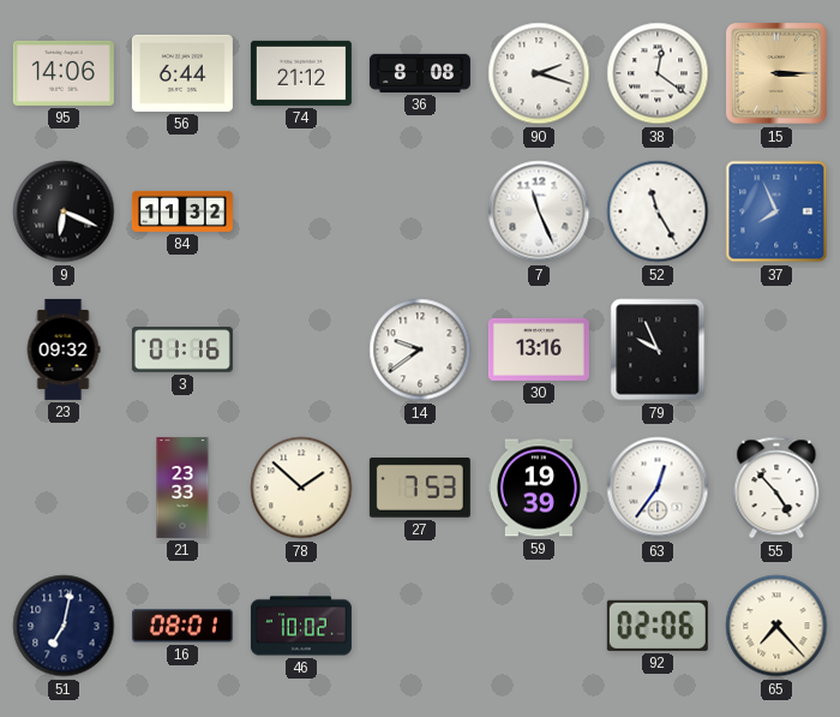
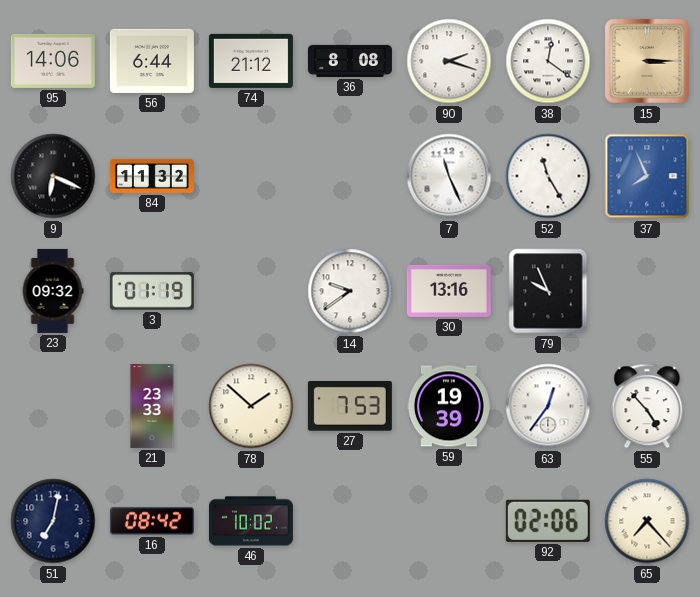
3: 01:16 -> 01:19
16: 08:01 -> 08:42
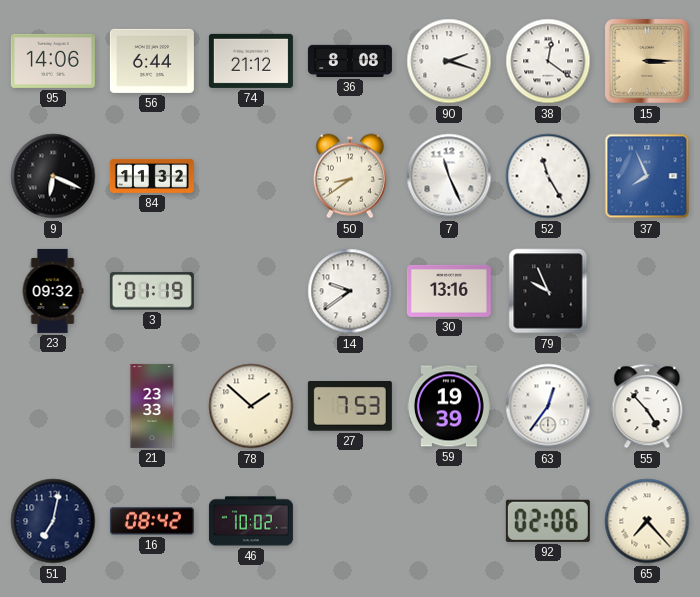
50: none -> 8:39
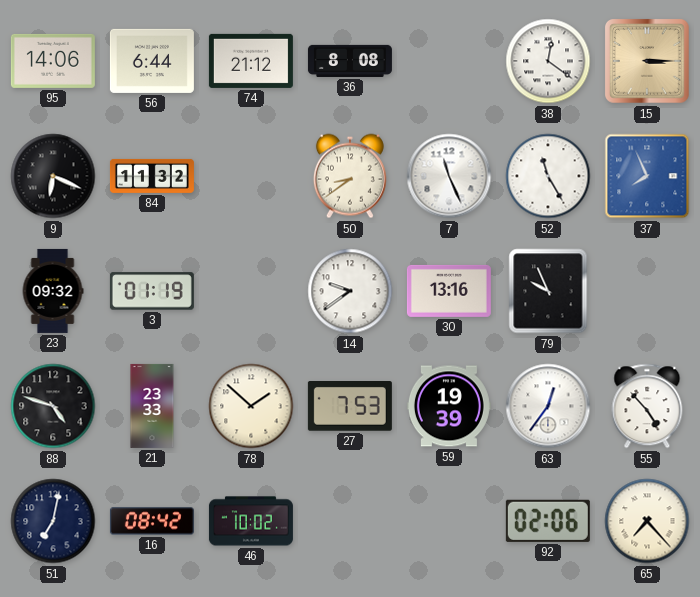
90: 2:18 -> none
88: none -> 4:48
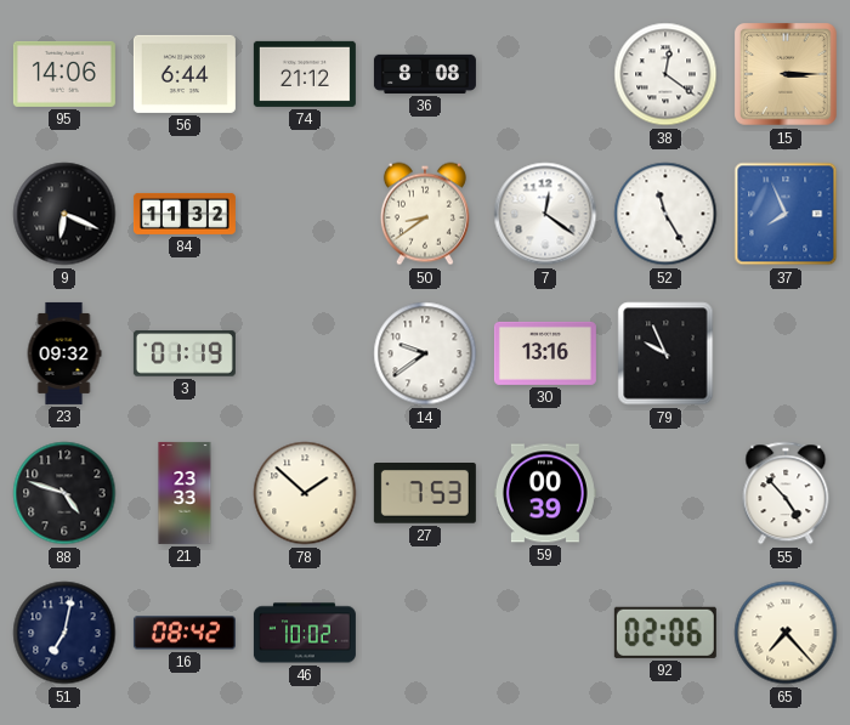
7: 11:26 -> 12:21
59: 19:39 -> 00:39
63: 12:36 -> none
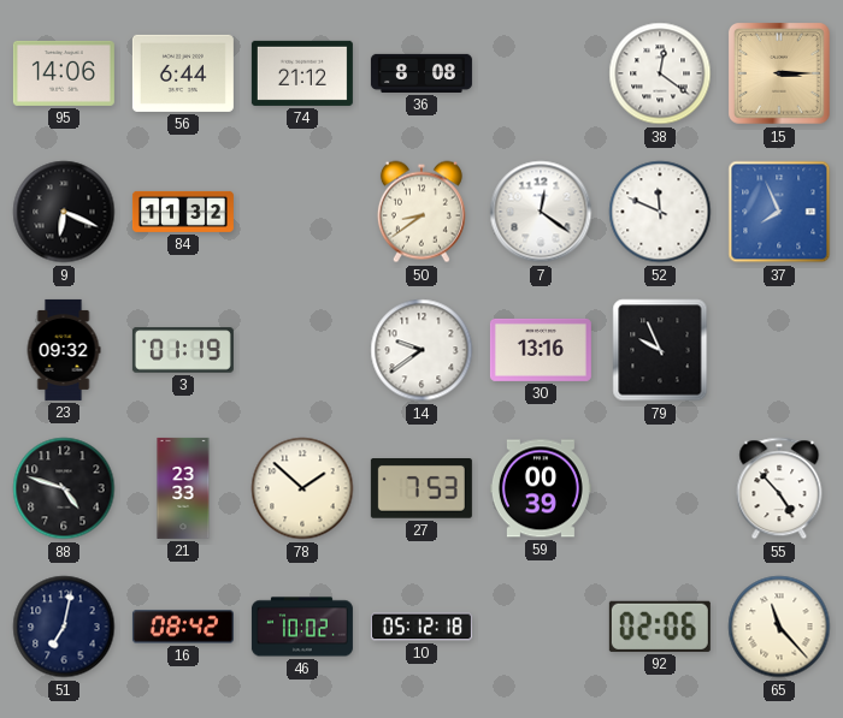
52: 11:25 -> 11:49
10: none -> 05:12
65: 7:23 -> 11:23
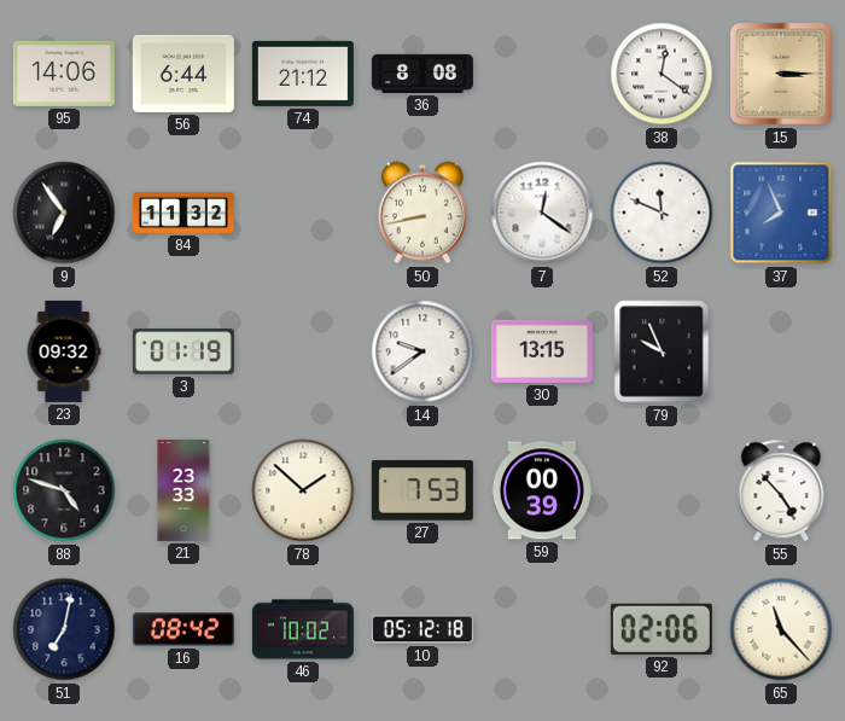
9: 6:19 -> 6:54
50: 8:39 -> 8:43
30: 13:16 -> 13:15
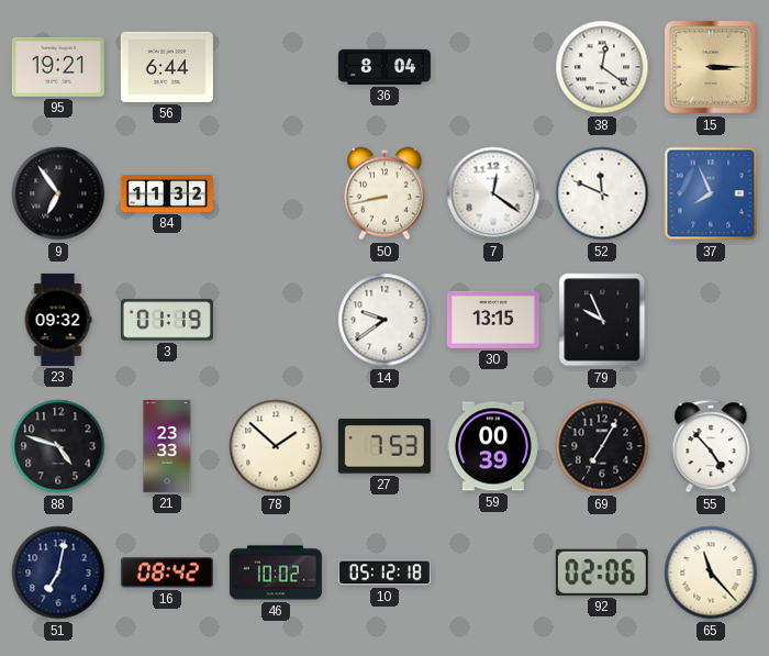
95: 14:06 -> 19:21
74: 21:12 -> none
36: 8:08 -> 8:04
69: none -> 7:05
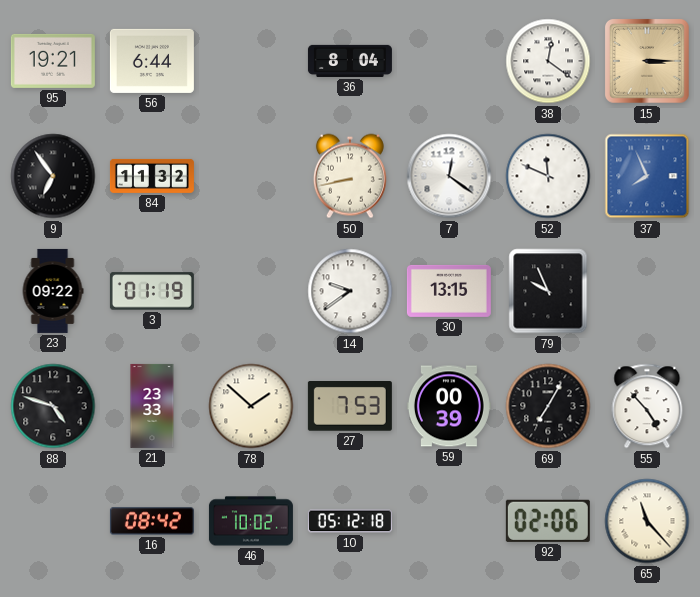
23: 09:32 -> 09:22
51: 7:02 -> none
